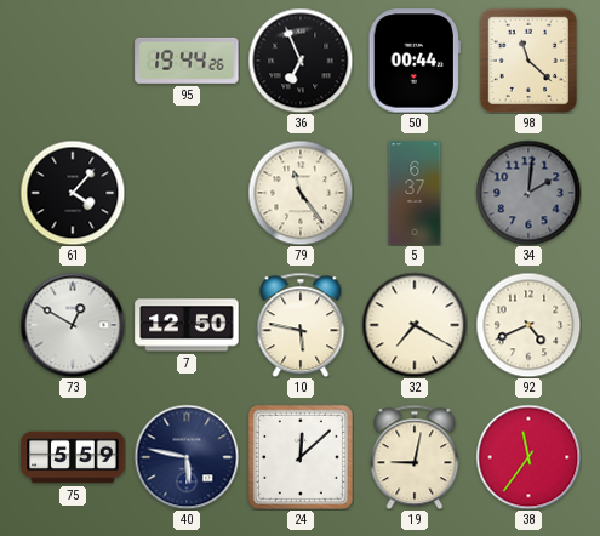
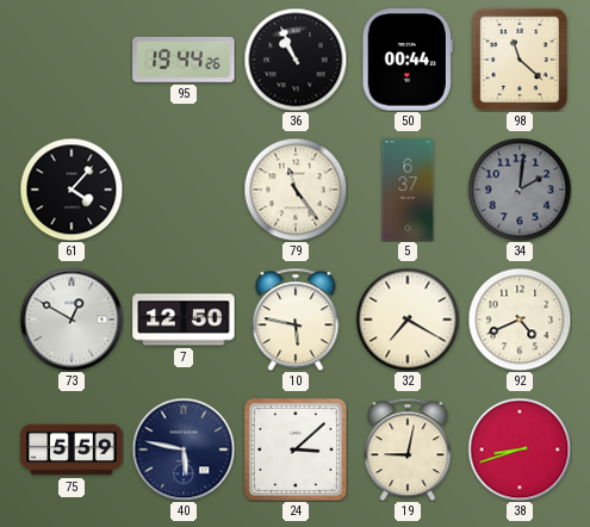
36: 6:56 -> 10:56
24: 12:08 -> 3:08
38: 11:36 -> 8:42
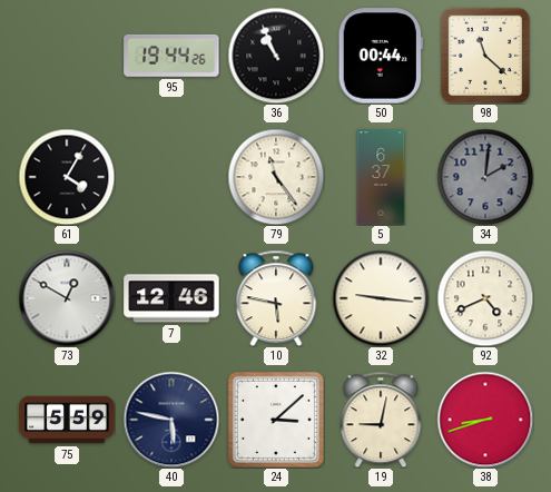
61: 4:07 -> 4:05
7: 12:50 -> 12:46
32: 7:20 -> 9:16
